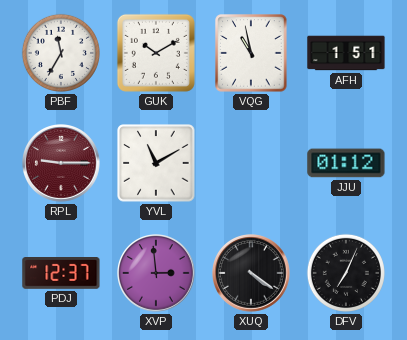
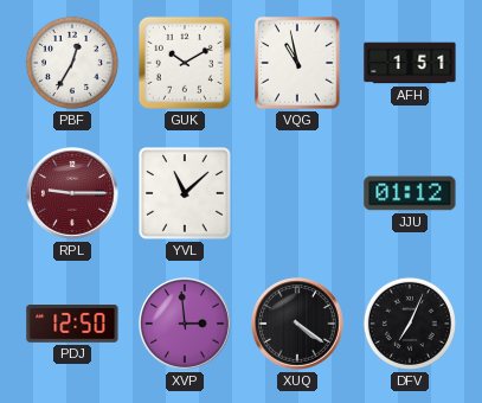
PBF: 11:35 -> 12:35
YVL: 11:10 -> 11:08
PDJ: 12:37 -> 12:50
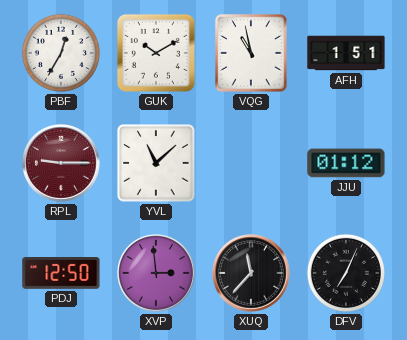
XUQ: 4:21 -> 11:37
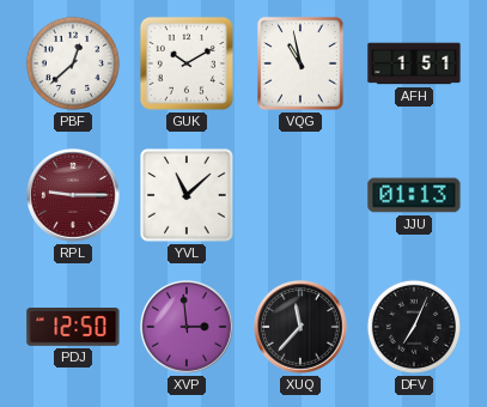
PBF: 12:35 -> 12:38
JJU: 01:12 -> 01:13
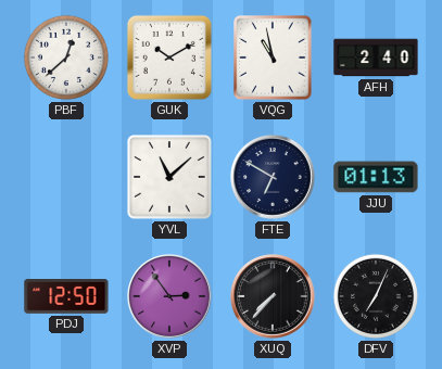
AFH: 1:51 -> 2:40
RPL: 9:15 -> none
FTE: none -> 6:50
XVP: 2:59 -> 2:54
XUQ: 11:37 -> 7:37
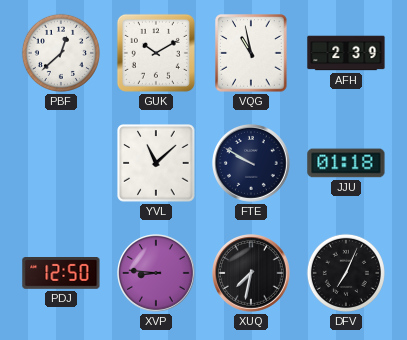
AFH: 2:40 -> 2:39
FTE: 6:50 -> 9:50
JJU: 01:13 -> 01:18
XVP: 2:54 -> 8:46
XUQ: 7:37 -> 7:32
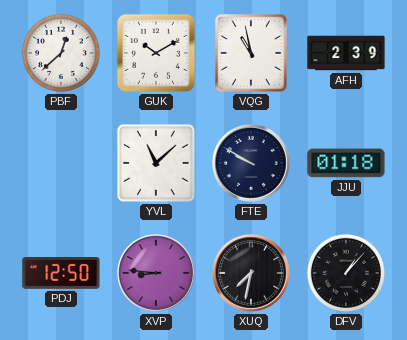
DFV: 7:04 -> 1:07
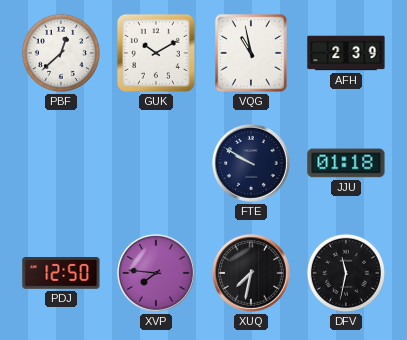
YVL: 11:08 -> none
XVP: 8:46 -> 7:46
DFV: 1:07 -> 11:32
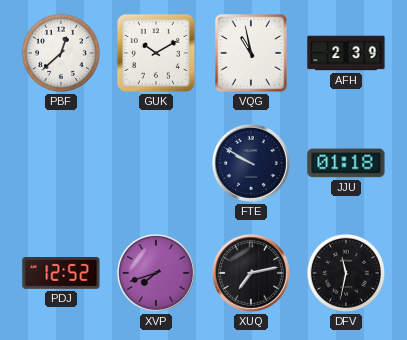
PDJ: 12:50 -> 12:52
XVP: 7:46 -> 7:42
XUQ: 7:32 -> 7:13
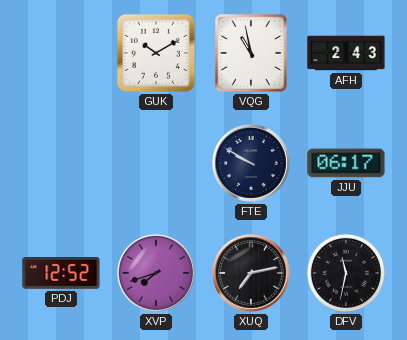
PBF: 12:38 -> none
AFH: 2:39 -> 2:43
JJU: 01:18 -> 06:17
